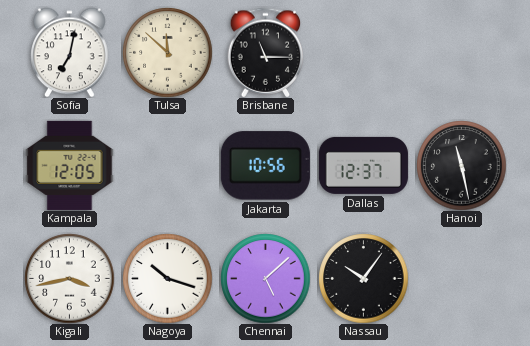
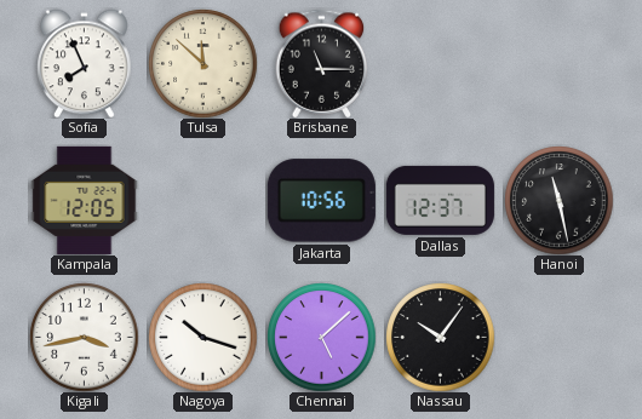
Sofia: 7:02 -> 7:56
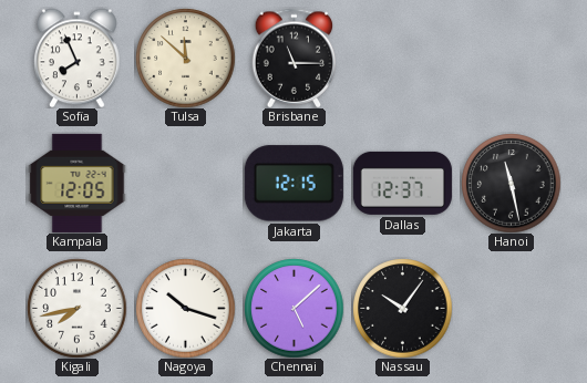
Jakarta: 10:56 -> 12:15
Kigali: 3:43 -> 7:43
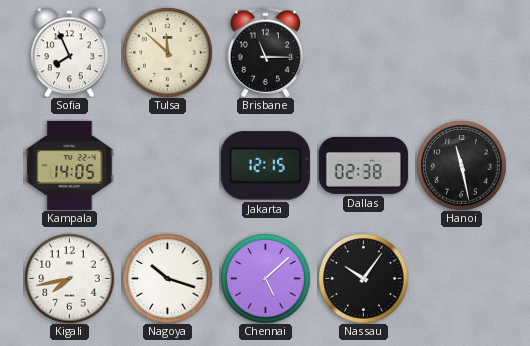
Kampala: 12:05 -> 14:05
Dallas: 12:37 -> 02:38
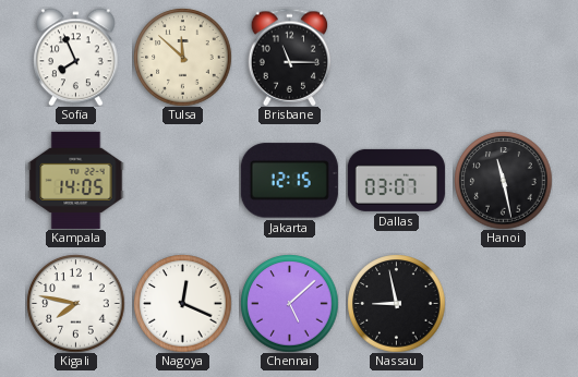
Dallas: 02:38 -> 03:07
Kigali: 7:43 -> 7:47
Nagoya: 10:18 -> 12:19
Nassau: 10:06 -> 8:58
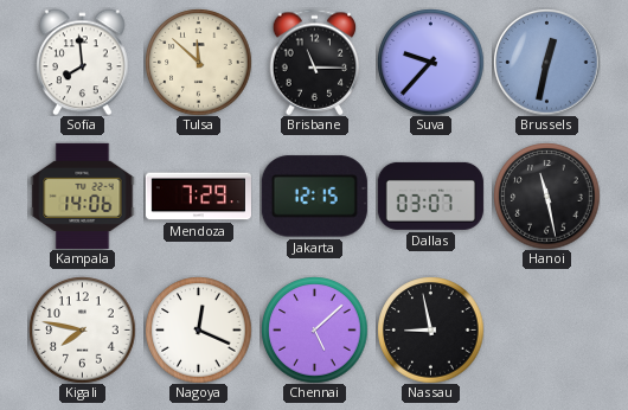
Sofia: 7:56 -> 7:59
Suva: none -> 9:37
Brussels: none -> 12:32
Kampala: 14:05 -> 14:06
Mendoza: none -> 7:29
